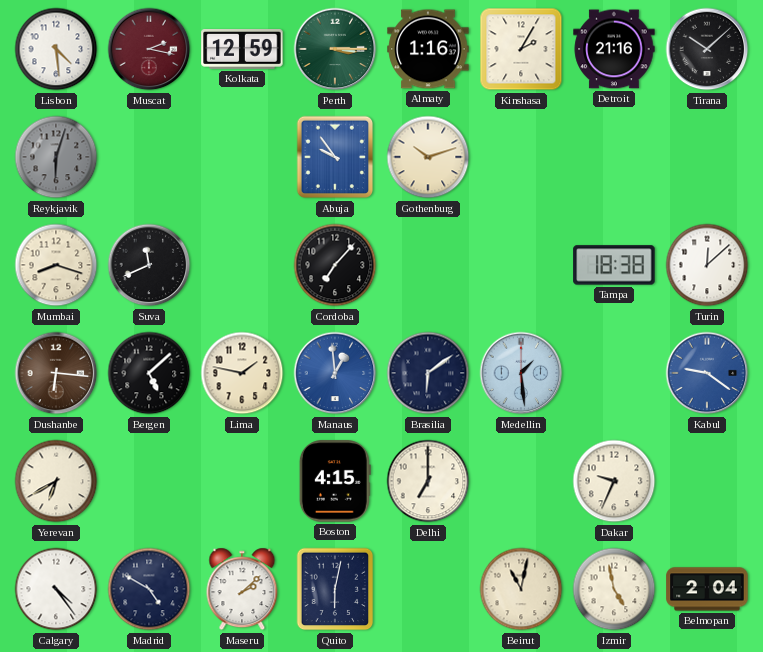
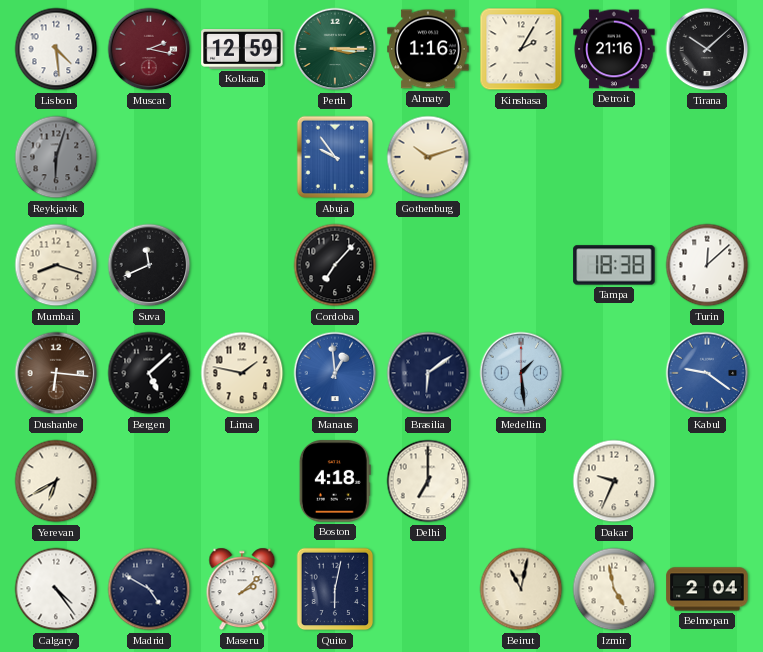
Boston: 4:15 -> 4:18
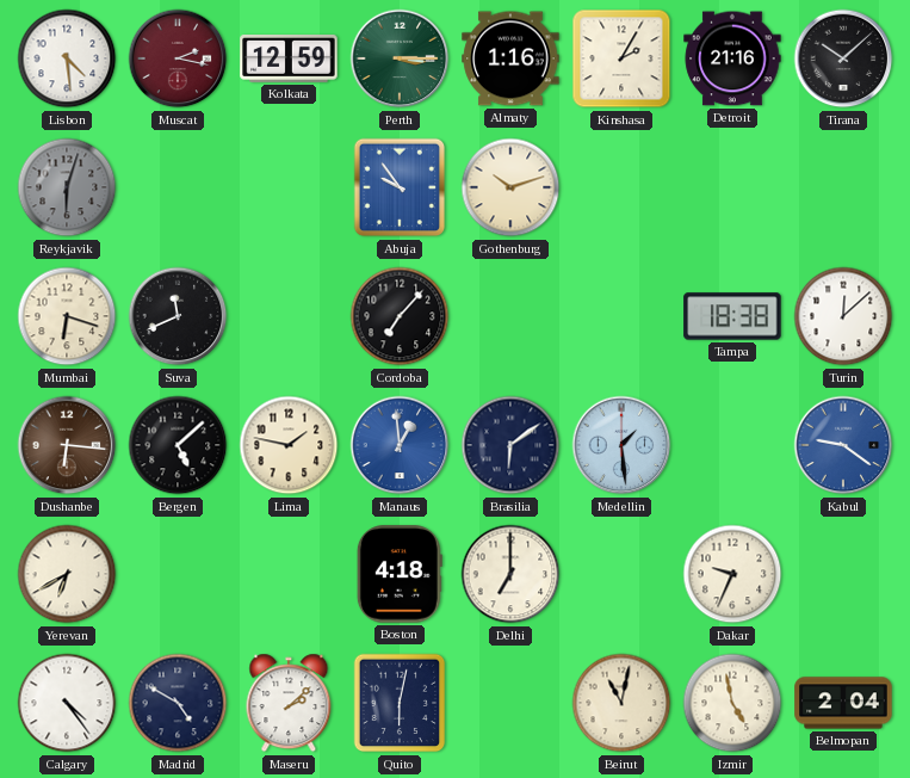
Mumbai: 8:18 -> 6:18
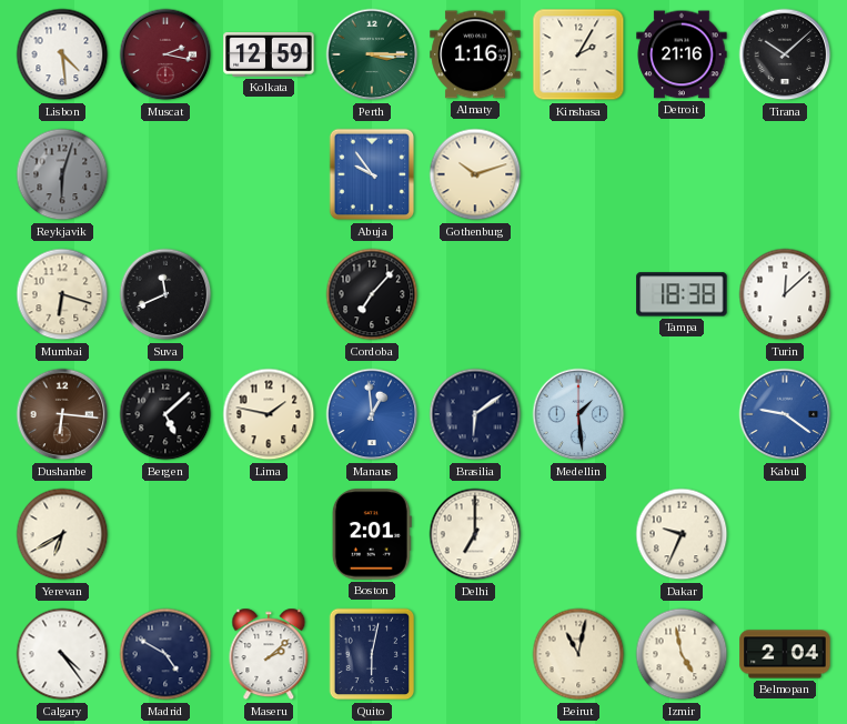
Boston: 4:18 -> 2:01
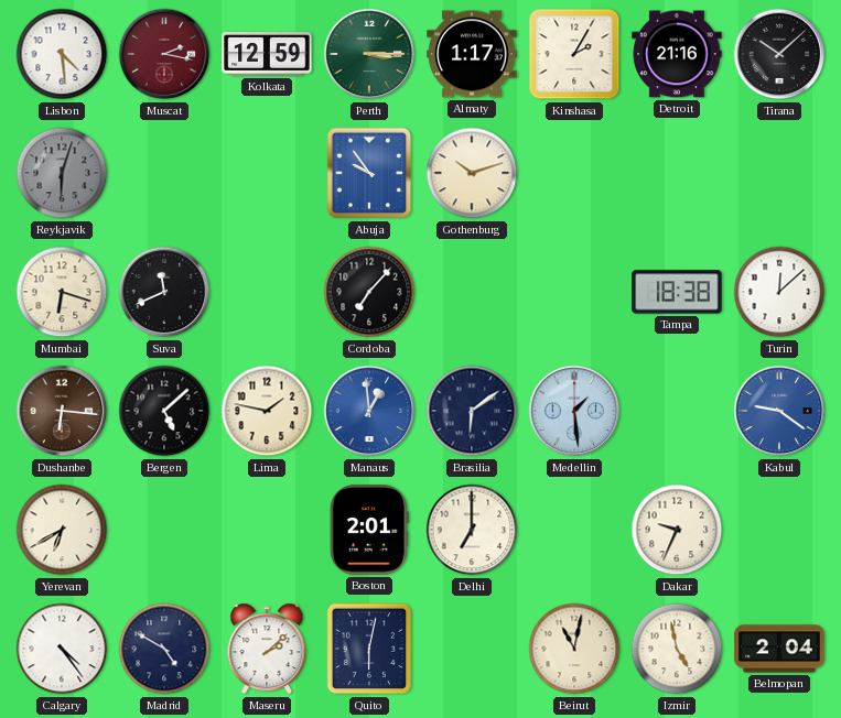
Almaty: 1:16 -> 1:17
